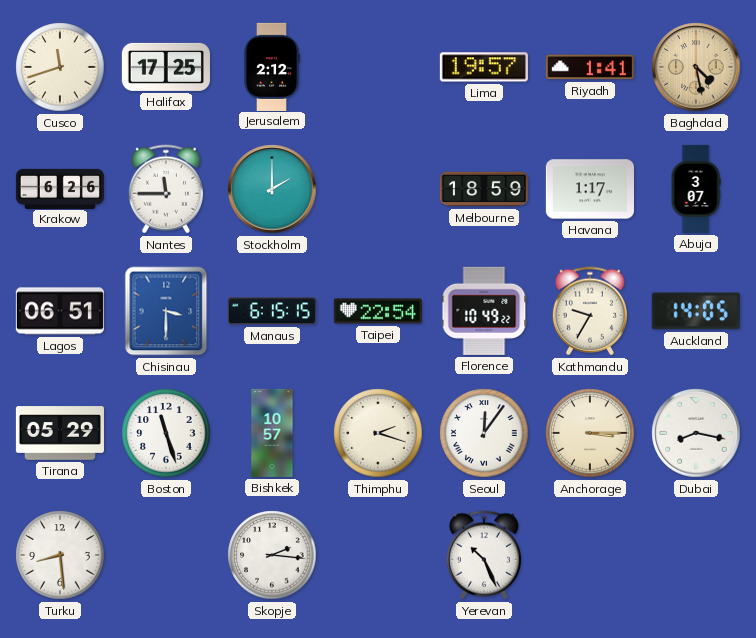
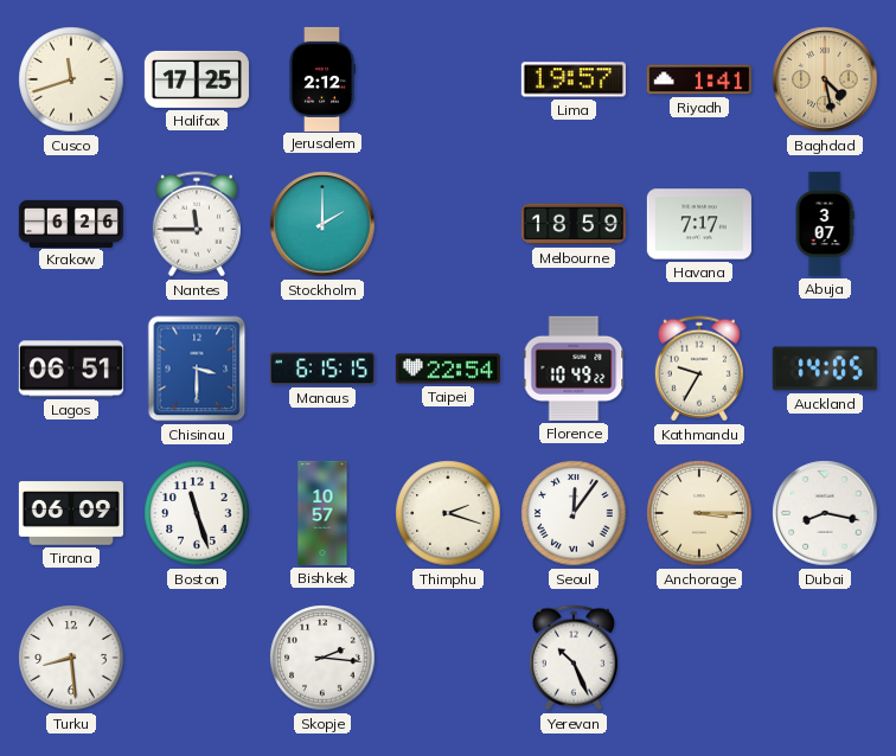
Havana: 1:17 -> 7:17
Tirana: 05:29 -> 06:09
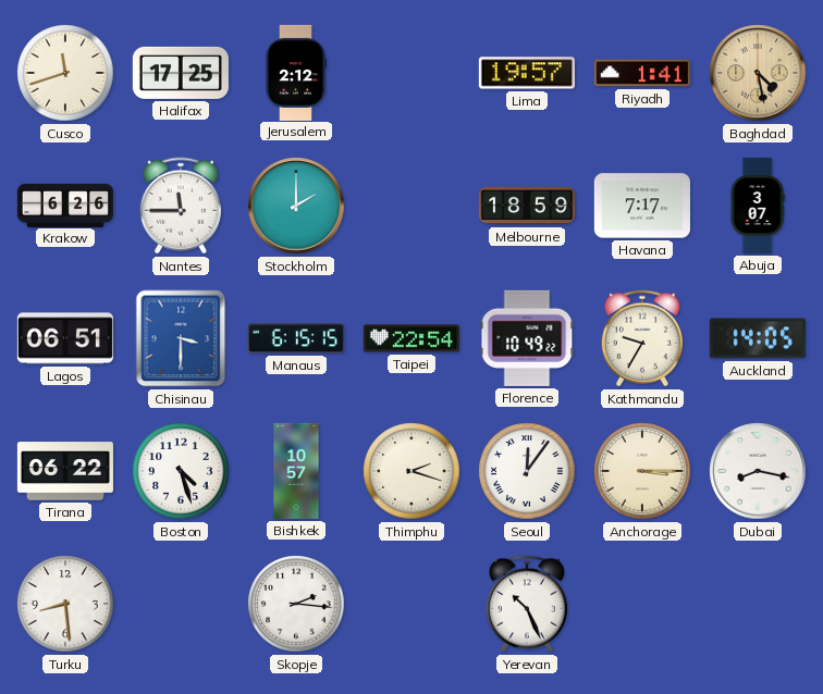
Tirana: 06:09 -> 06:22
Boston: 11:27 -> 4:27
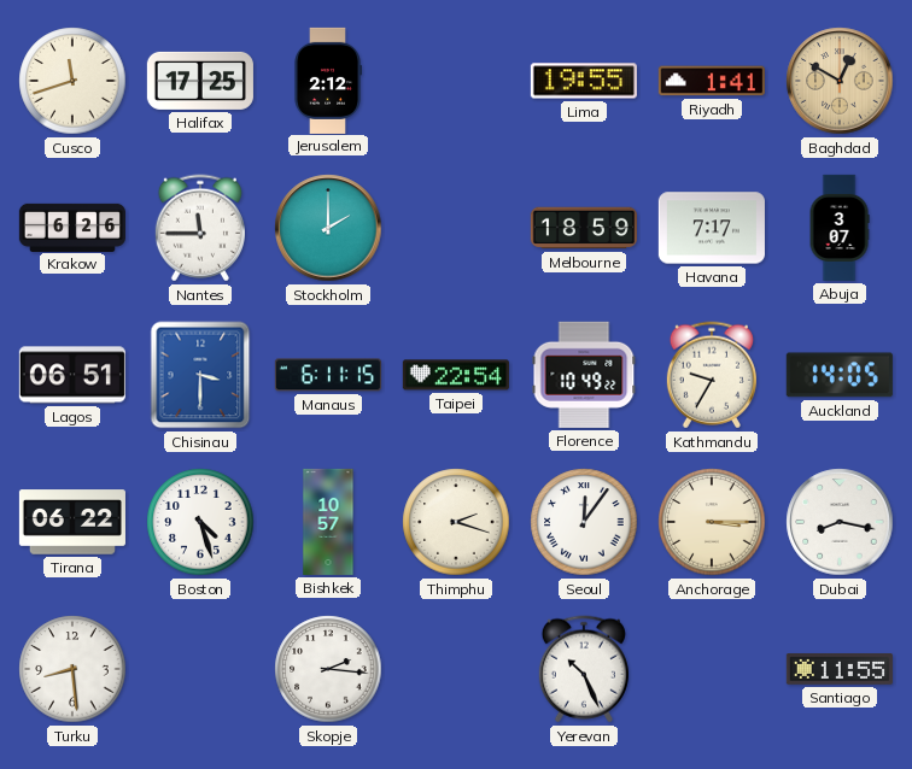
Lima: 19:57 -> 19:55
Baghdad: 4:28 -> 12:50
Manaus: 6:15 -> 6:11
Santiago: none -> 11:55
